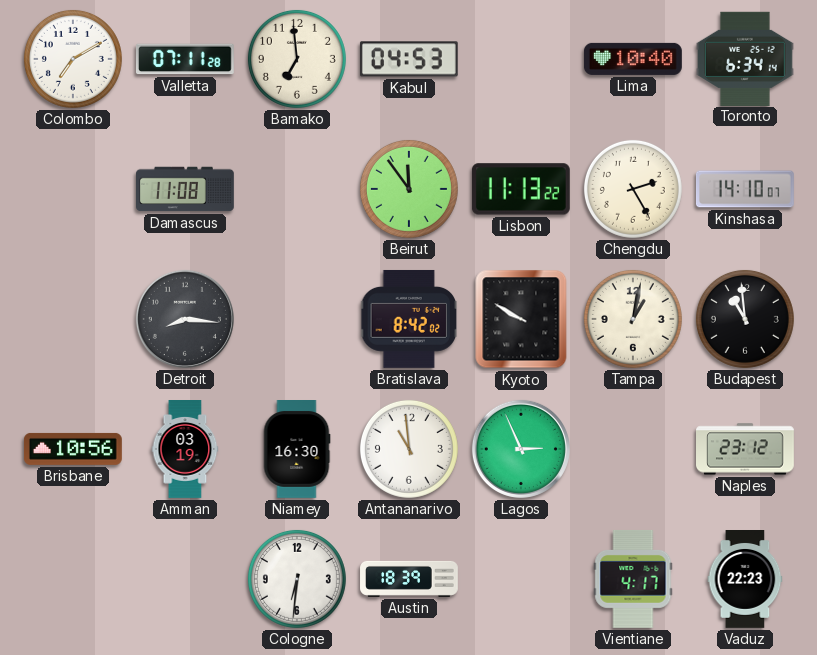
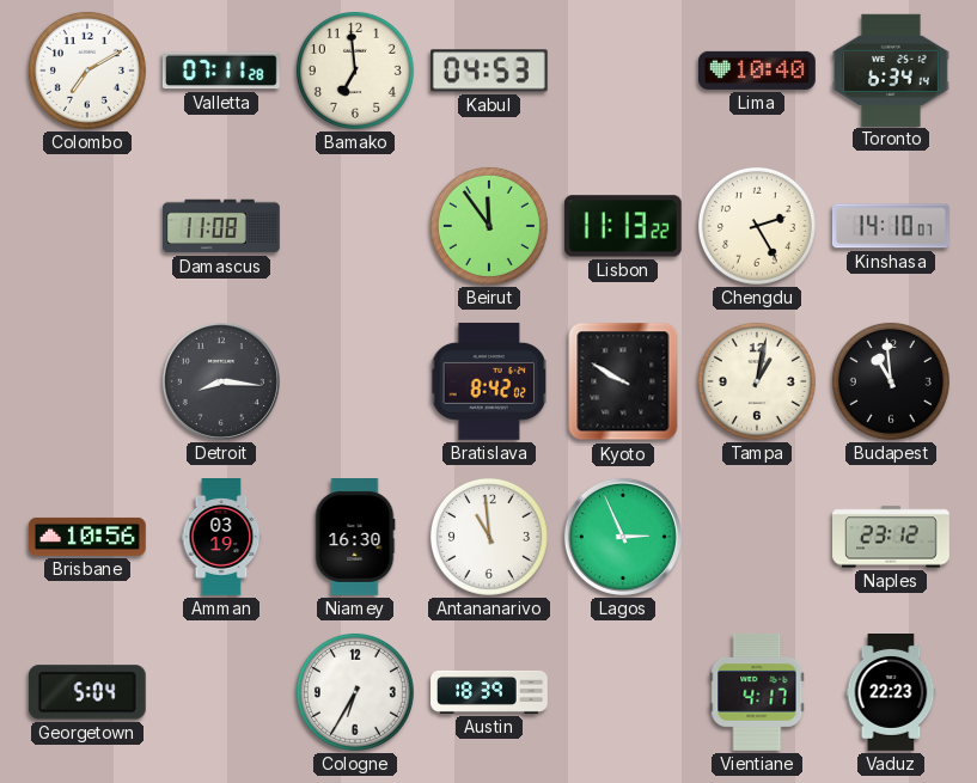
Georgetown: none -> 5:04
Cologne: 6:31 -> 6:35
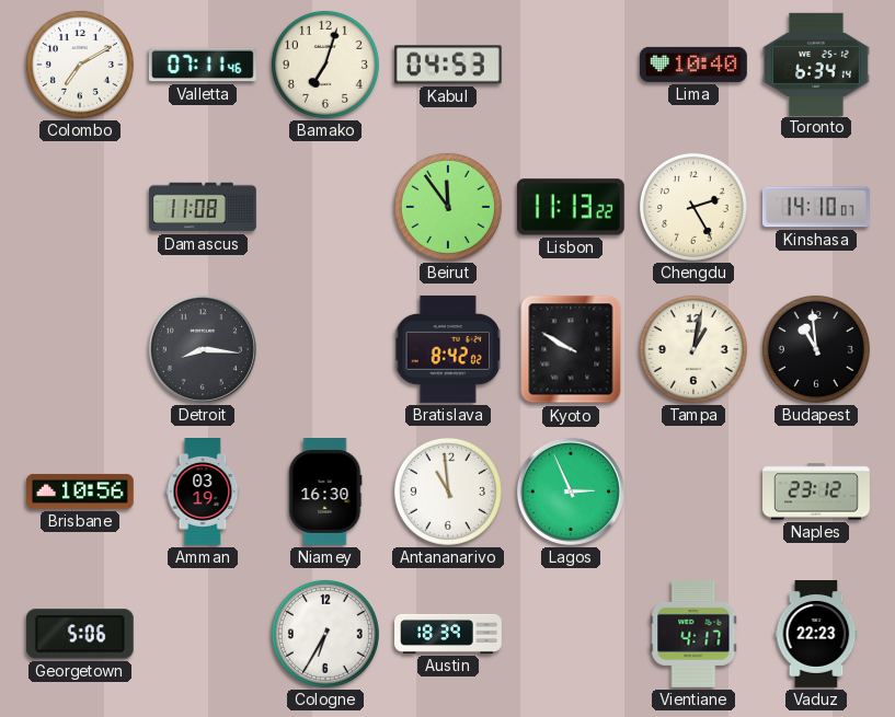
Valletta: 07:11:28 -> 07:11:46
Bamako: 6:59 -> 7:03
Georgetown: 5:04 -> 5:06
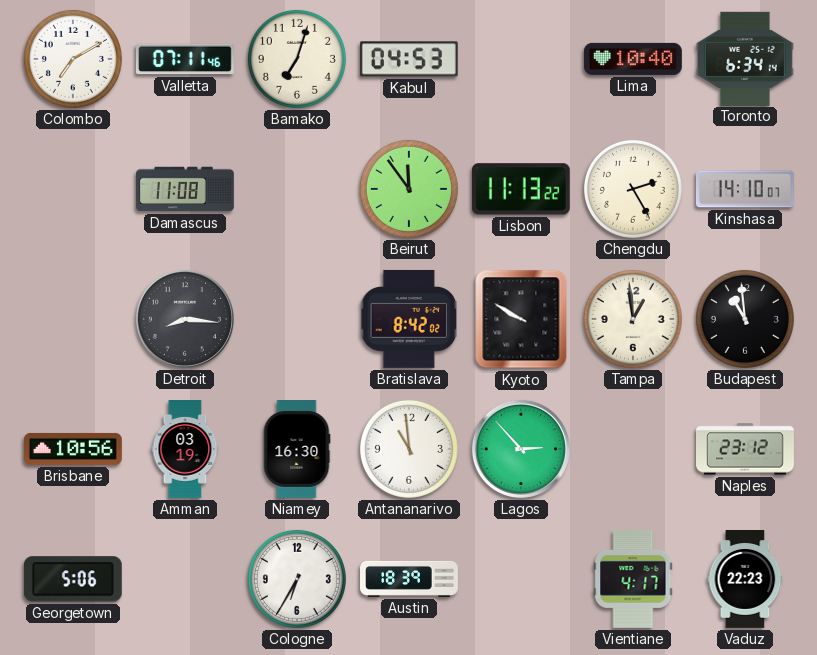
Tampa: 1:02 -> 12:59
Lagos: 2:56 -> 2:53
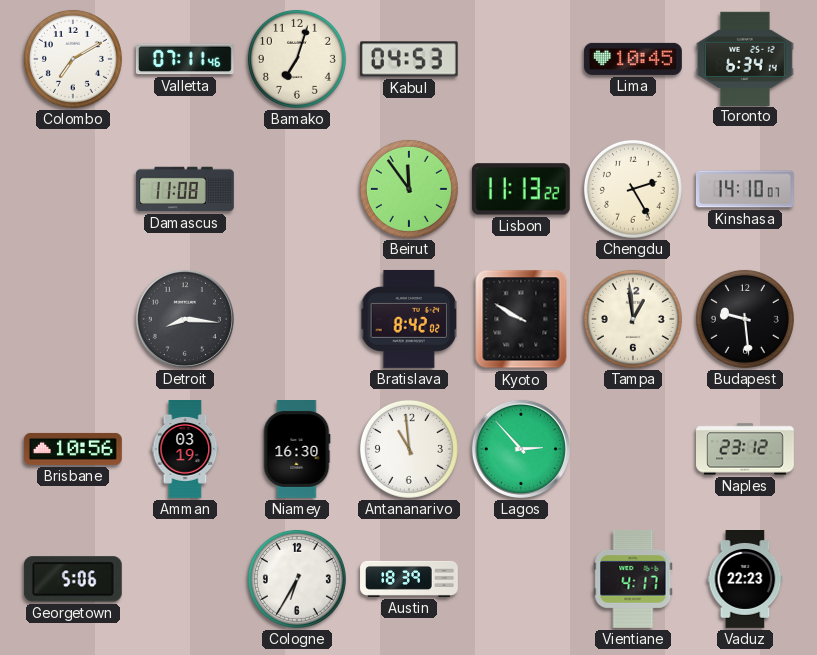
Lima: 10:40 -> 10:45
Budapest: 10:59 -> 9:29
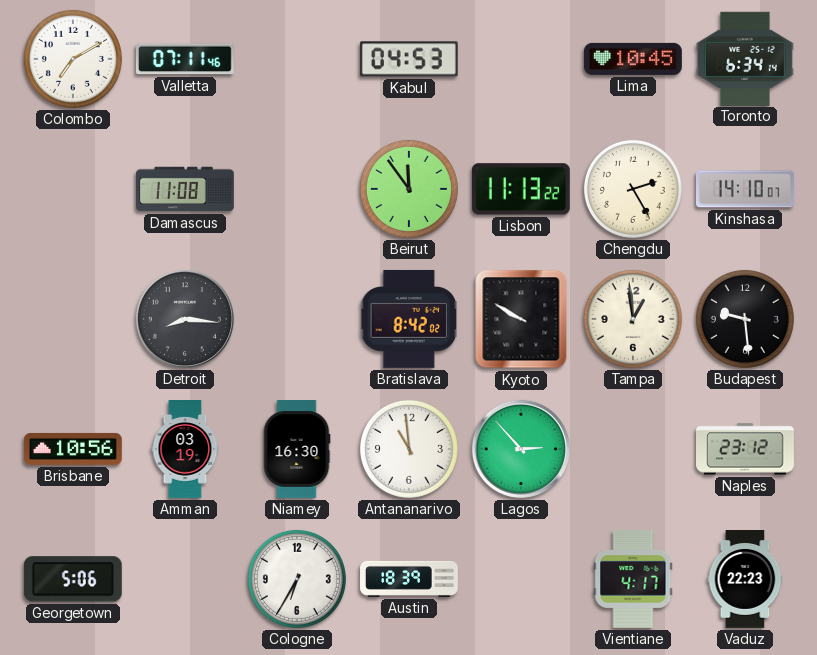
Bamako: 7:03 -> none
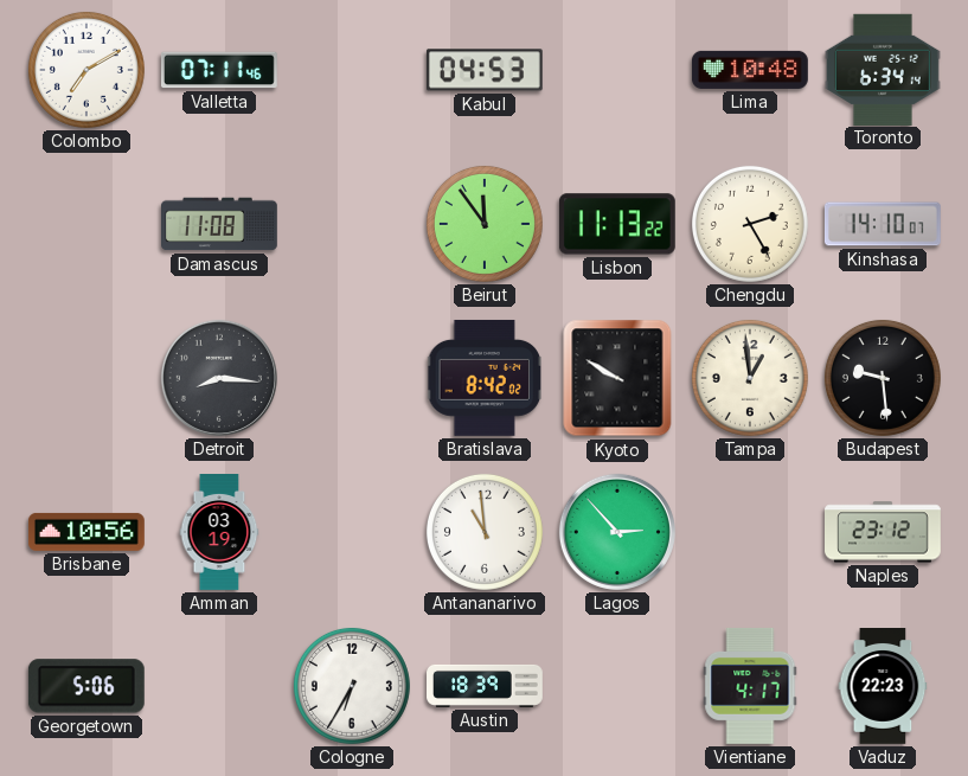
Lima: 10:45 -> 10:48
Niamey: 16:30 -> none
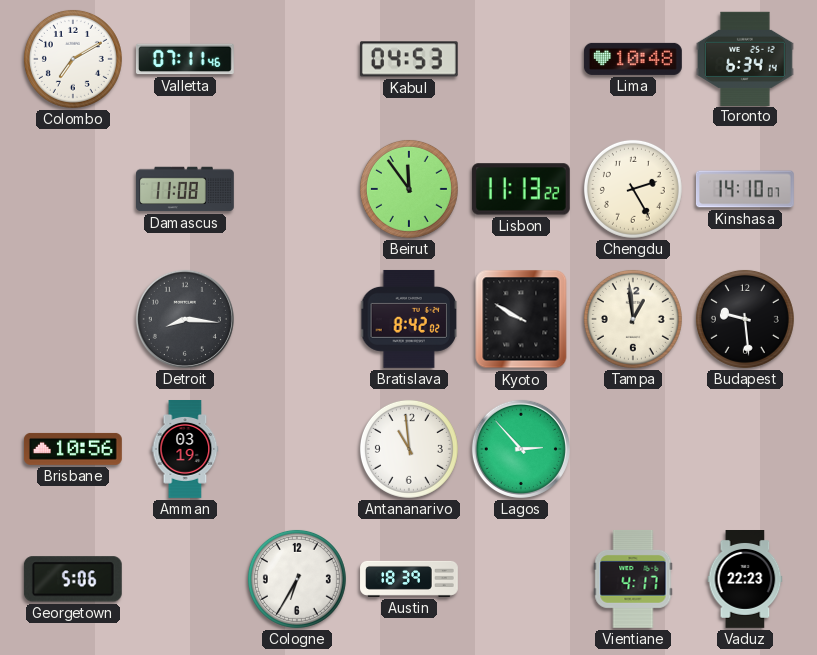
Naples: 23:12 -> none
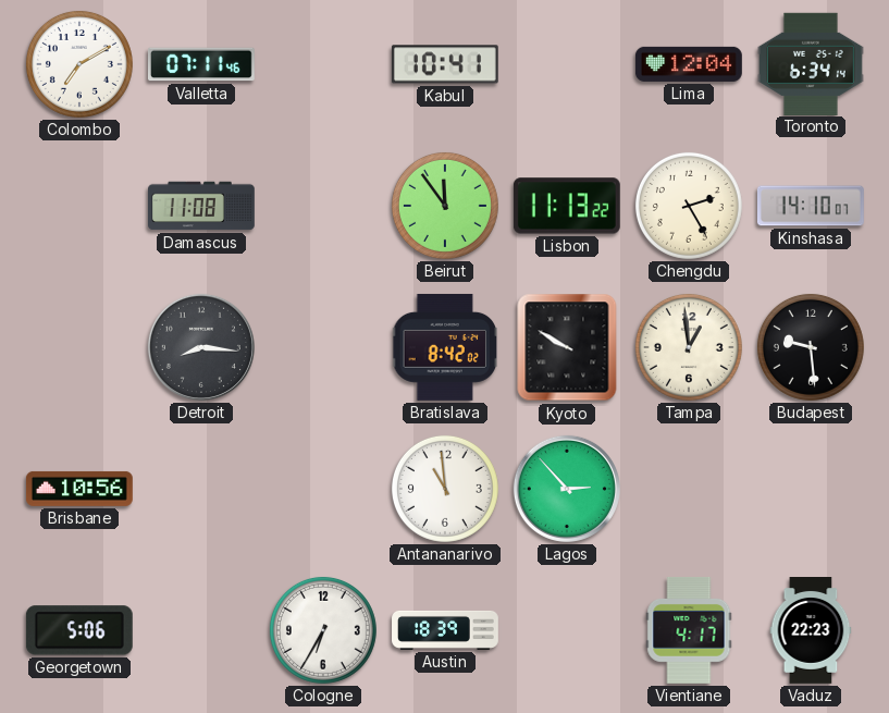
Kabul: 04:53 -> 10:41
Lima: 10:48 -> 12:04
Amman: 03:19 -> none
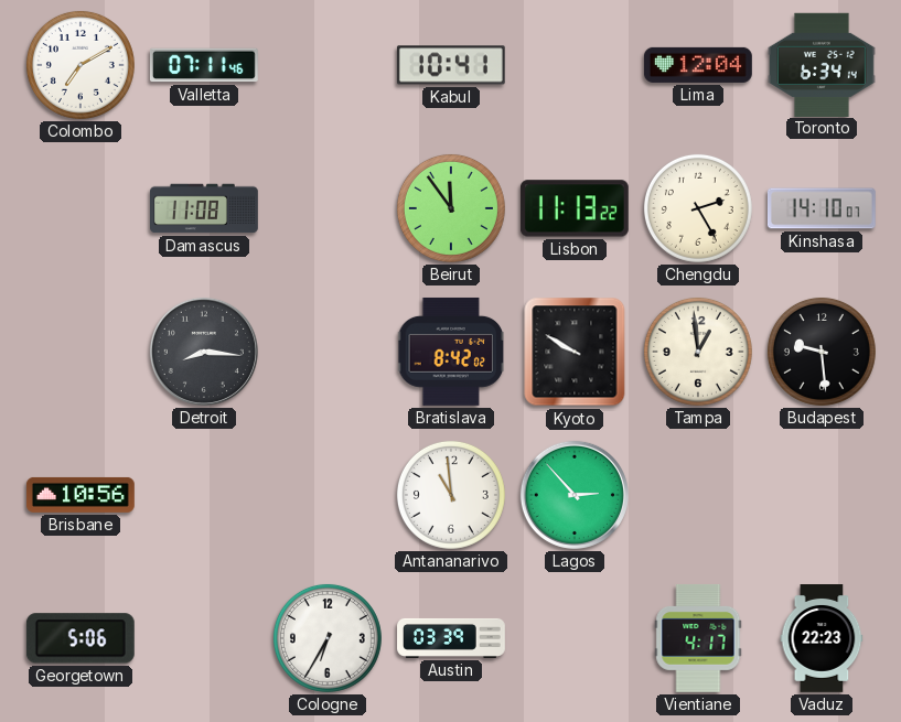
Austin: 18:39 -> 03:39
